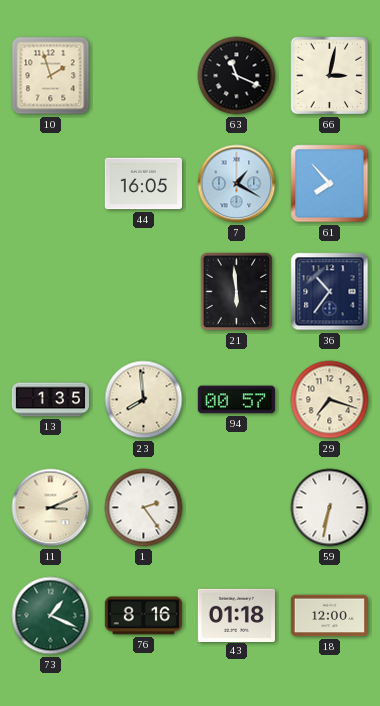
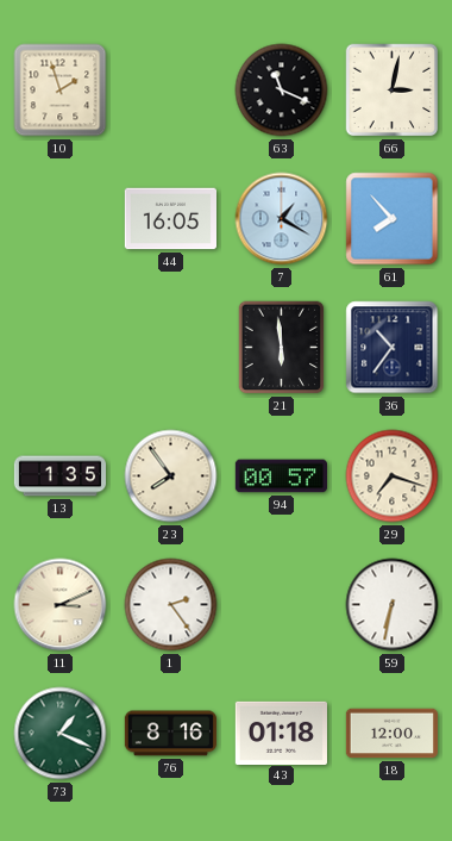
23: 7:59 -> 7:54
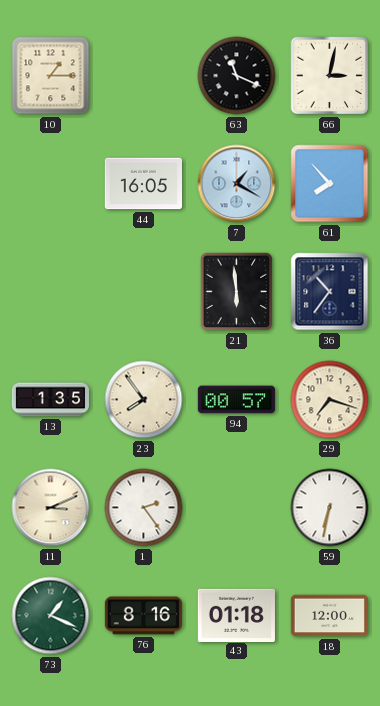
10: 1:57 -> 1:15
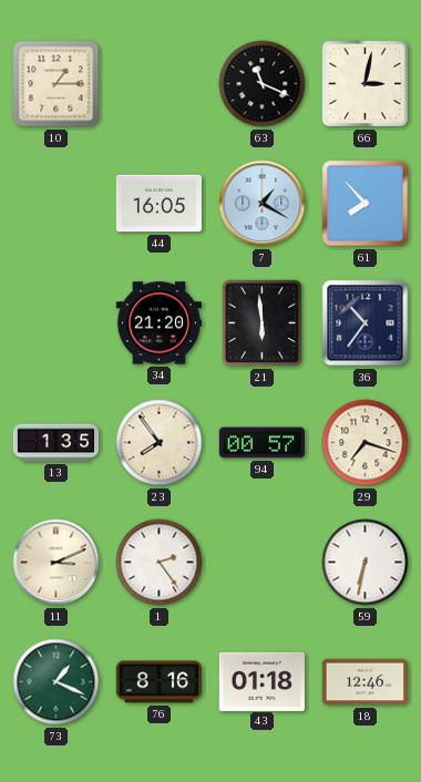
34: none -> 21:20
18: 12:00 -> 12:46
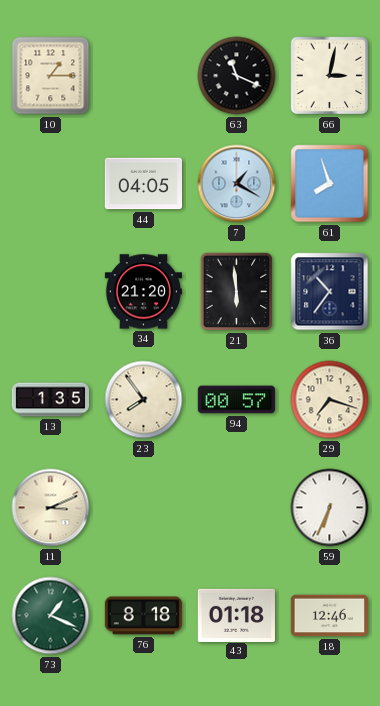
44: 16:05 -> 04:05
61: 7:53 -> 7:57
1: 2:24 -> none
59: 6:32 -> 6:34
76: 8:16 -> 8:18
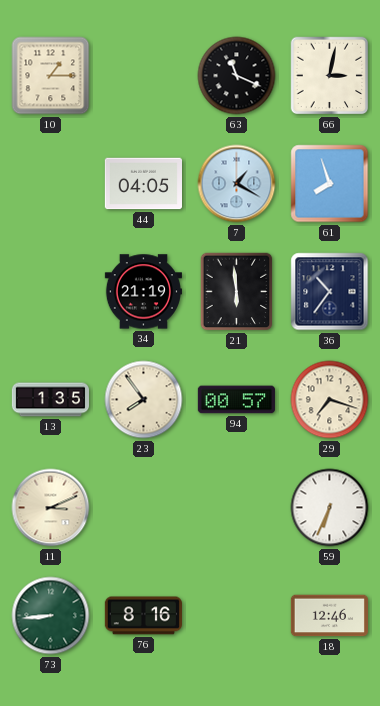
34: 21:20 -> 21:19
73: 1:19 -> 8:44
76: 8:18 -> 8:16
43: 01:18 -> none
